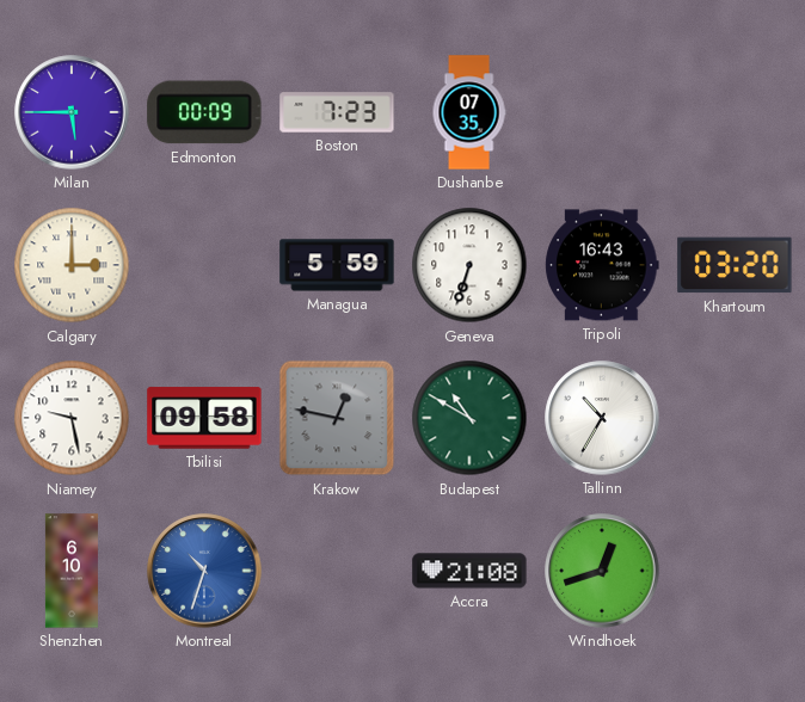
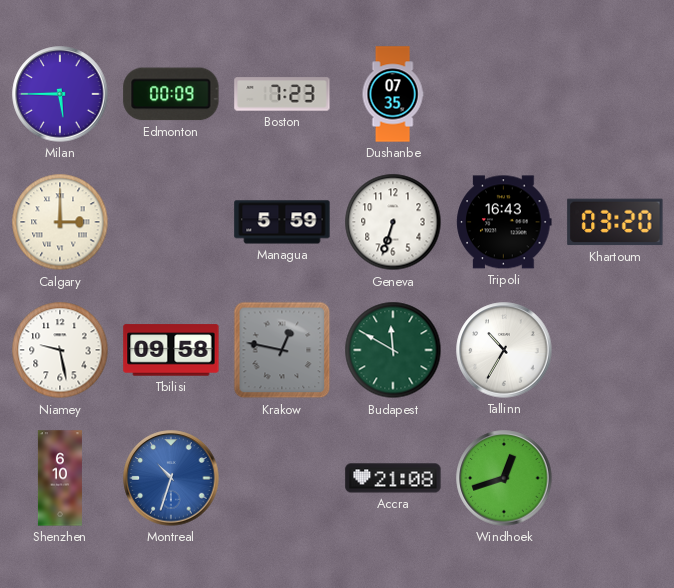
Budapest: 10:50 -> 11:50
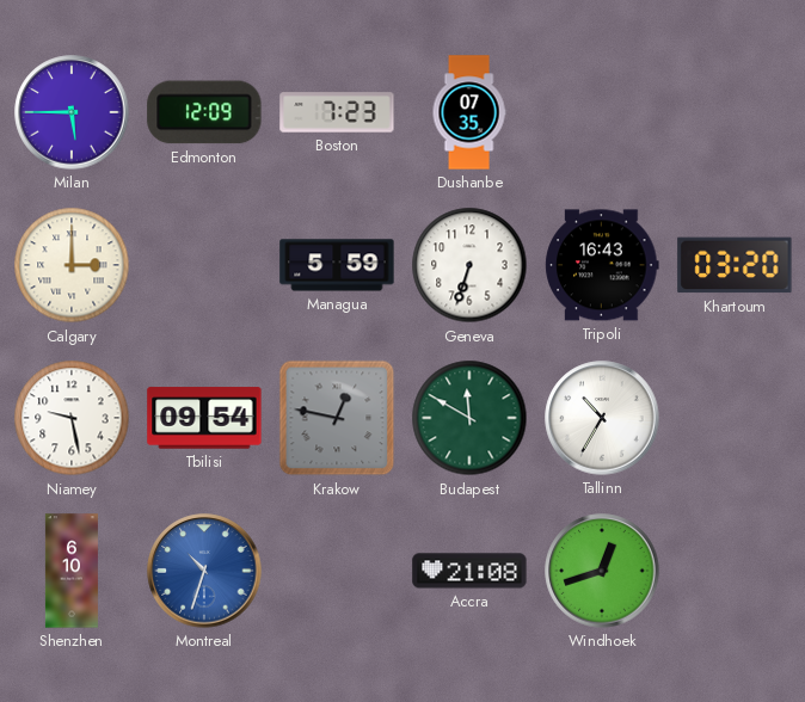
Edmonton: 00:09 -> 12:09
Tbilisi: 09:58 -> 09:54
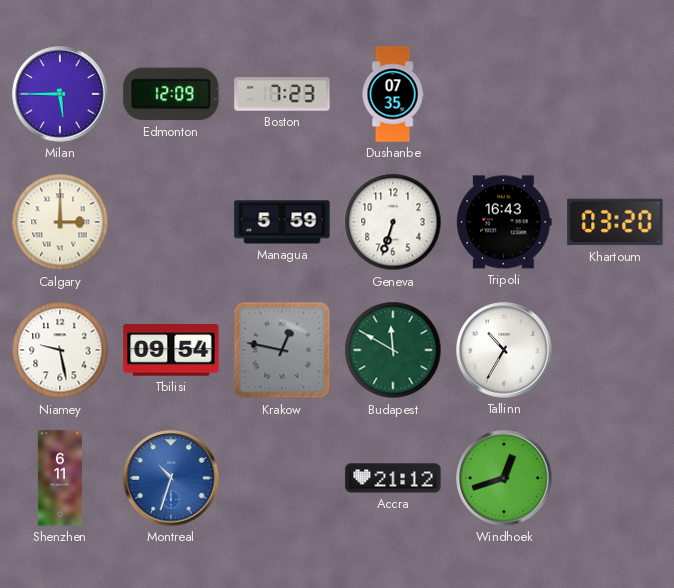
Shenzhen: 6:10 -> 6:11
Accra: 21:08 -> 21:12
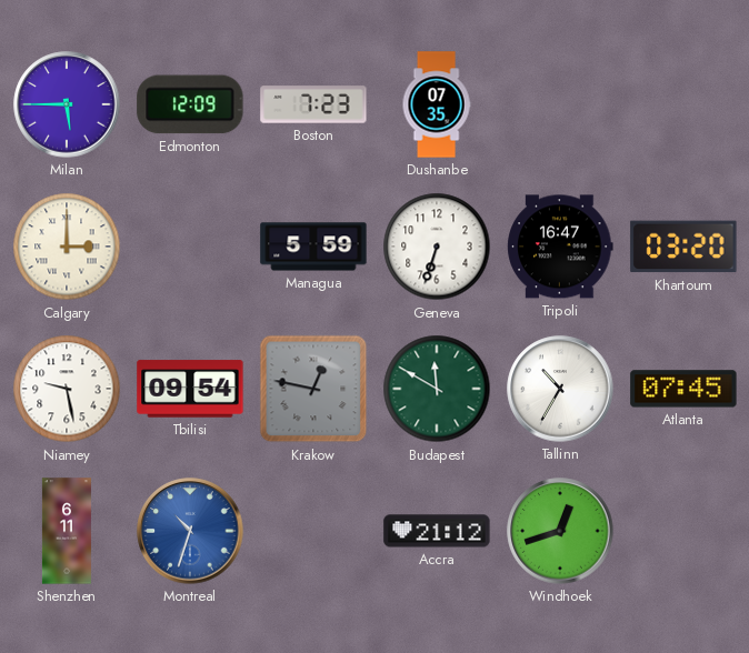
Tripoli: 16:43 -> 16:47
Atlanta: none -> 07:45
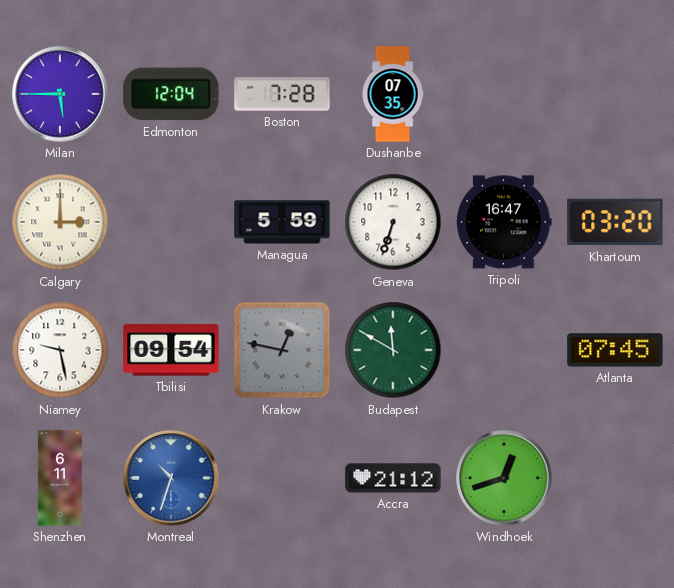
Edmonton: 12:09 -> 12:04
Boston: 7:23 -> 7:28
Tallinn: 10:35 -> none
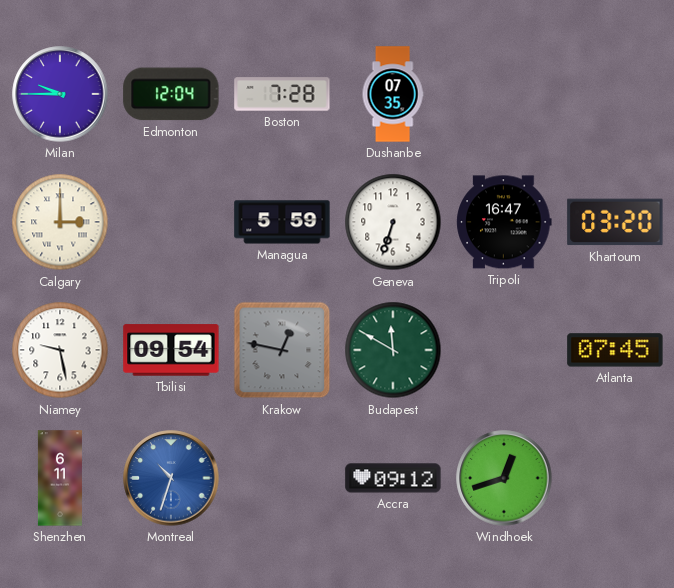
Milan: 5:45 -> 9:45
Accra: 21:12 -> 09:12
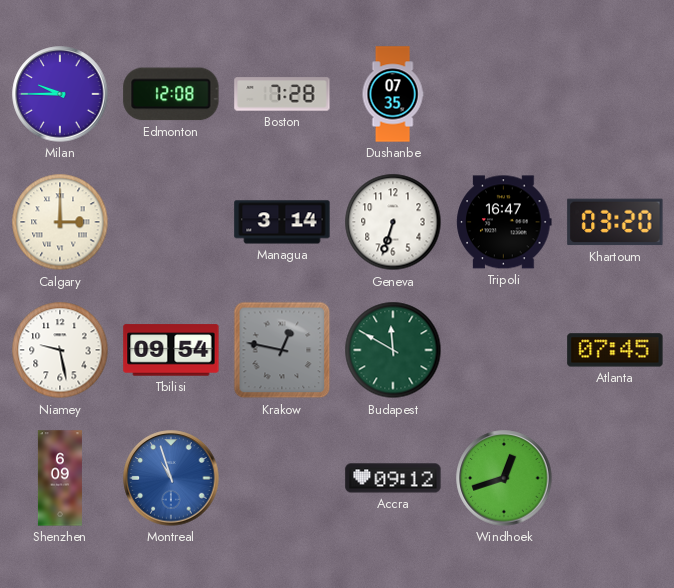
Edmonton: 12:04 -> 12:08
Managua: 5:59 -> 3:14
Shenzhen: 6:11 -> 6:09
Montreal: 10:33 -> 10:57
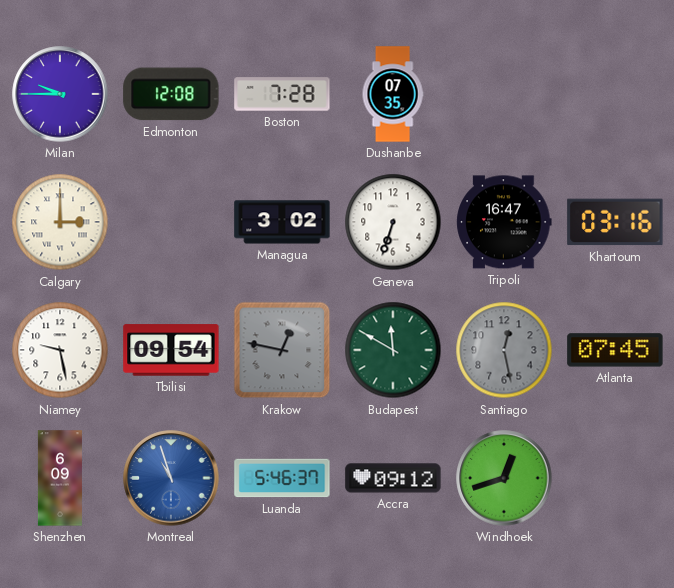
Managua: 3:14 -> 3:02
Khartoum: 03:20 -> 03:16
Santiago: none -> 12:28
Luanda: none -> 5:46
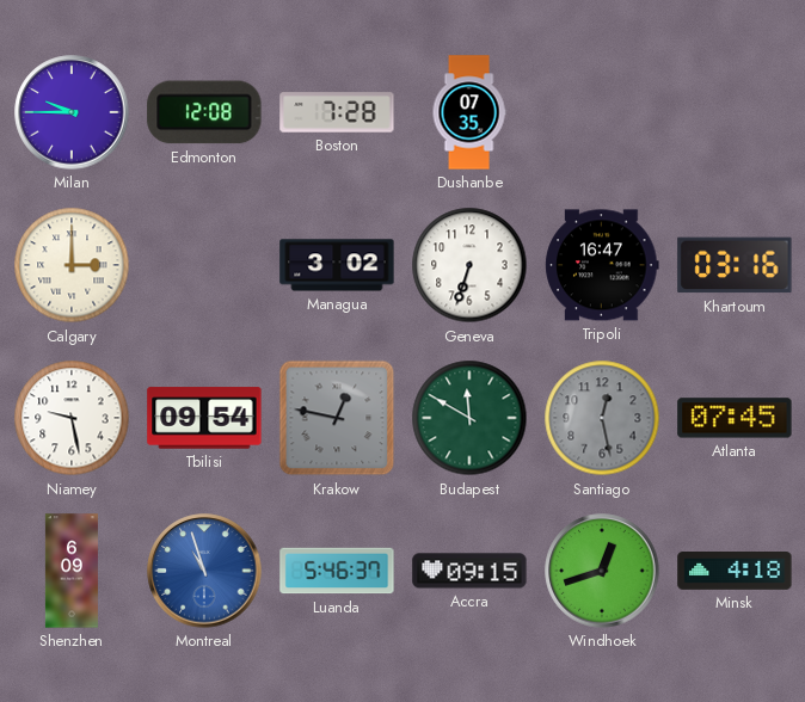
Accra: 09:12 -> 09:15
Minsk: none -> 4:18
